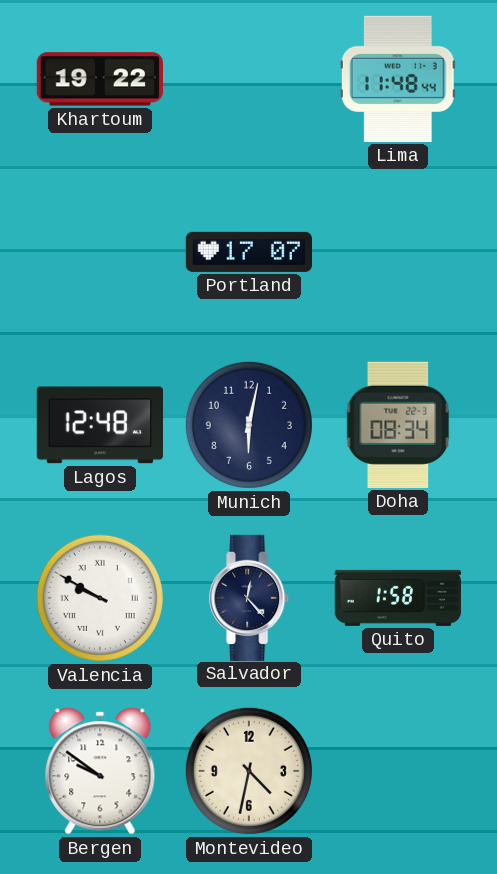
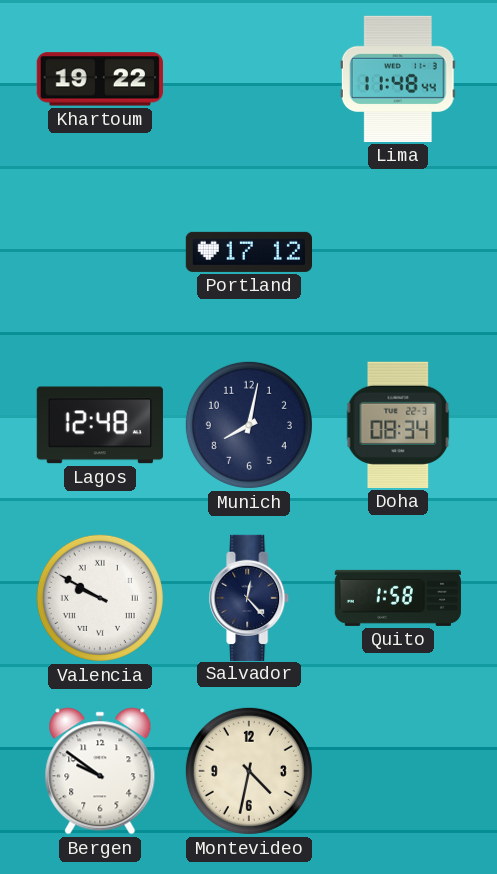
Portland: 17:07 -> 17:12
Munich: 6:02 -> 8:02
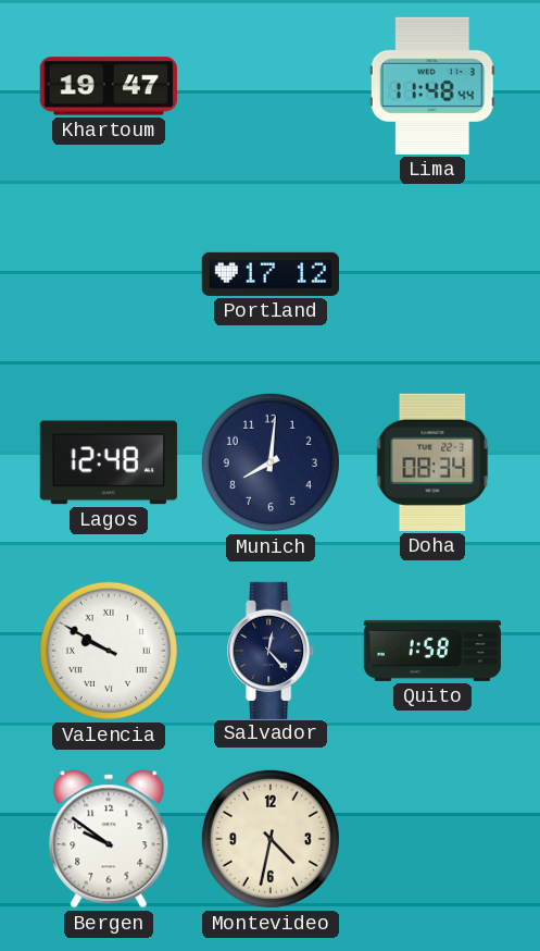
Khartoum: 19:22 -> 19:47
Munich: 8:02 -> 8:01
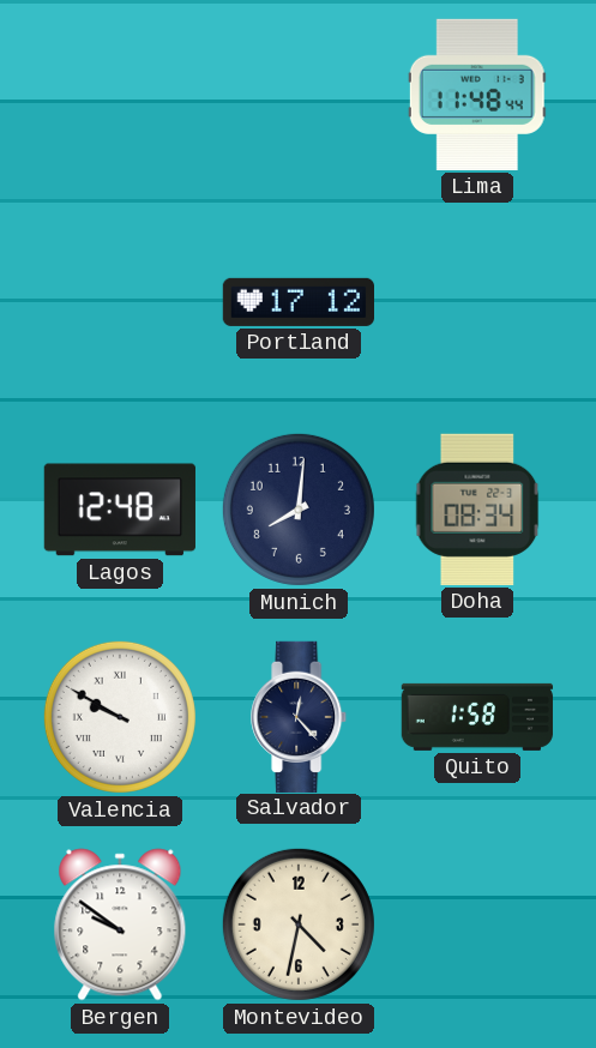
Khartoum: 19:47 -> none
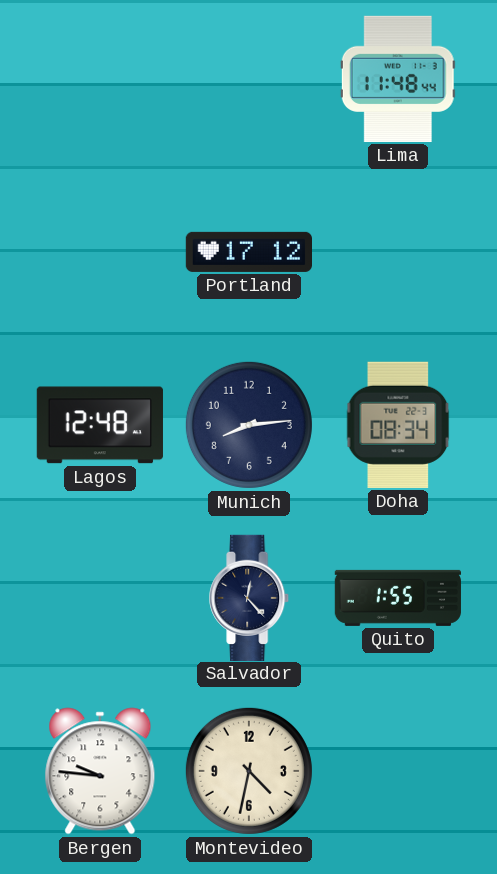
Munich: 8:01 -> 8:14
Valencia: 9:50 -> none
Quito: 1:58 -> 1:55
Bergen: 9:51 -> 9:46
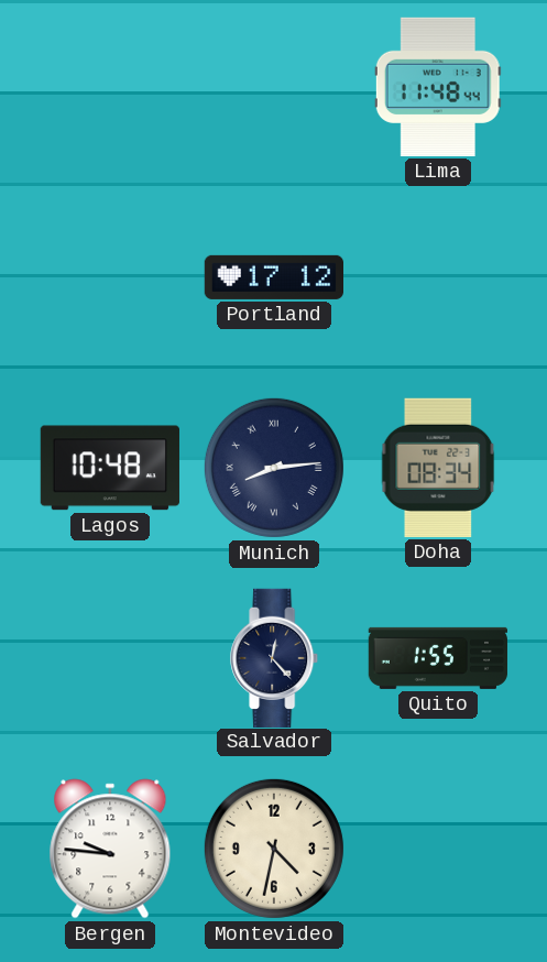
Lagos: 12:48 -> 10:48
Munich numerals: Arabic -> Roman
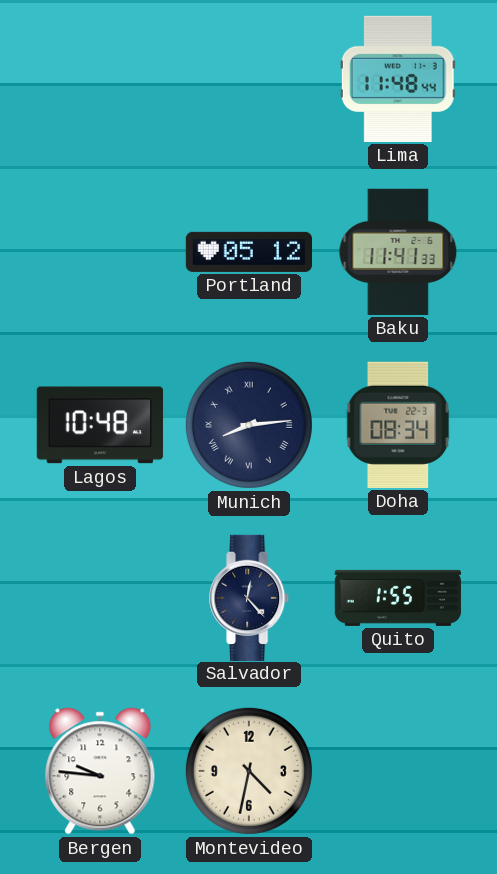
Portland: 17:12 -> 05:12
Baku: none -> 11:41
